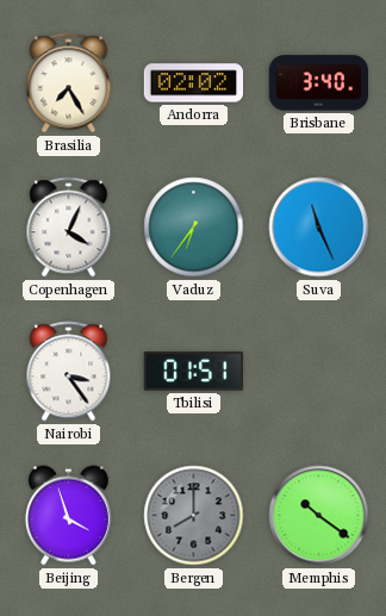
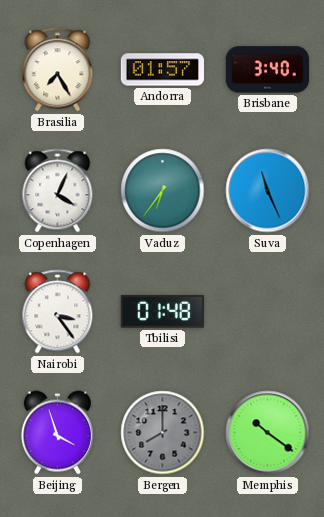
Andorra: 02:02 -> 01:57
Tbilisi: 01:51 -> 01:48
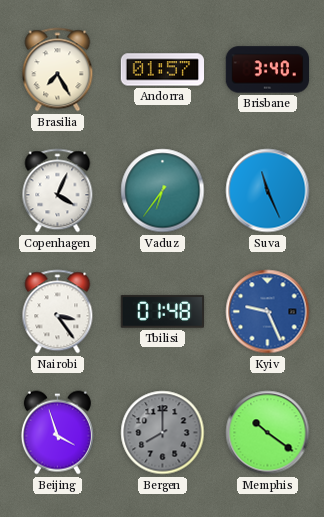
Kyiv: none -> 9:26
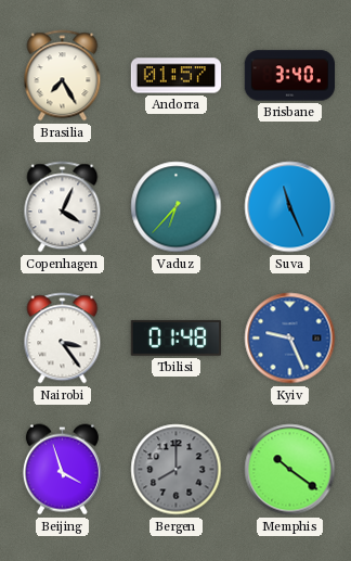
Vaduz: 6:36 -> 6:37
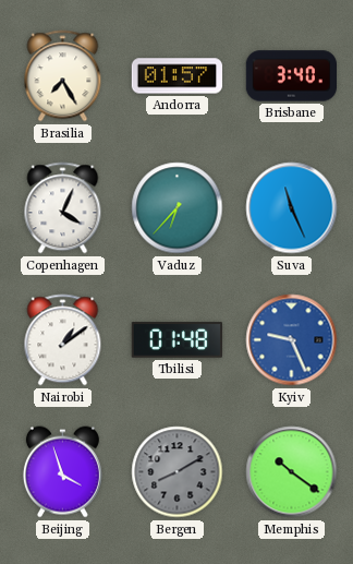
Nairobi: 3:24 -> 1:09
Bergen: 8:00 -> 8:10
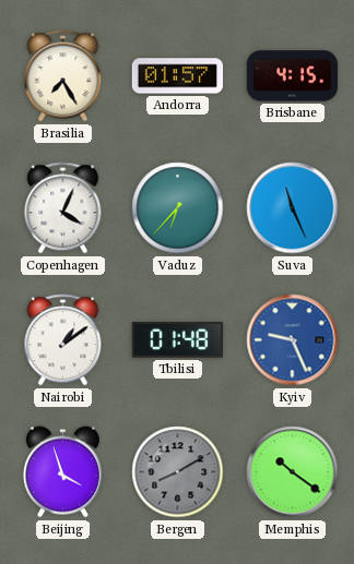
Brisbane: 3:40 -> 4:15
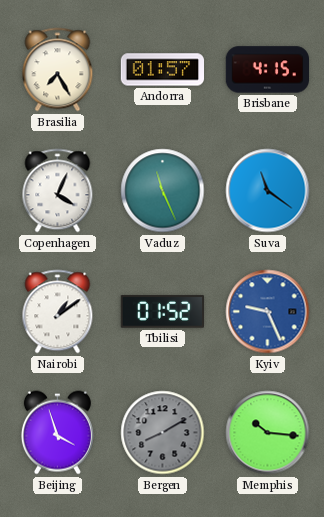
Vaduz: 6:37 -> 11:26
Suva: 11:26 -> 11:21
Tbilisi: 01:48 -> 01:52
Memphis: 10:21 -> 10:16
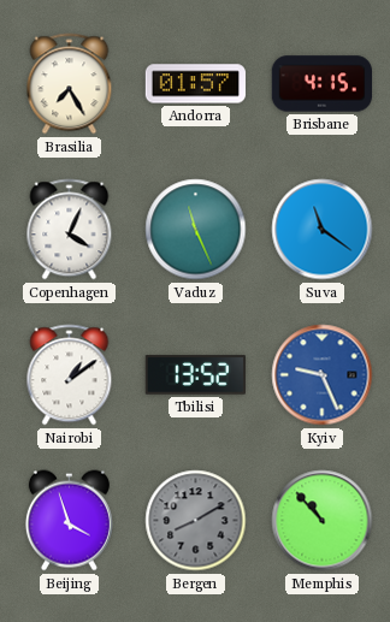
Tbilisi: 01:52 -> 13:52
Memphis: 10:16 -> 10:53
